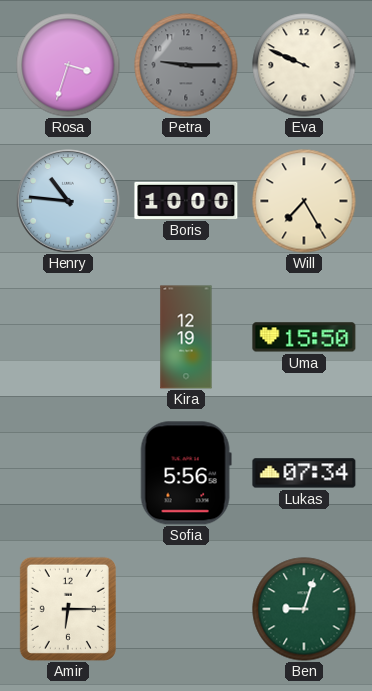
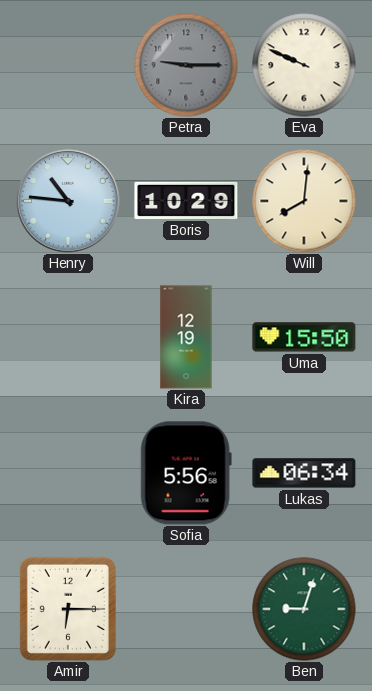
Rosa: 3:33 -> none
Boris: 10:00 -> 10:29
Will: 7:25 -> 8:01
Lukas: 07:34 -> 06:34
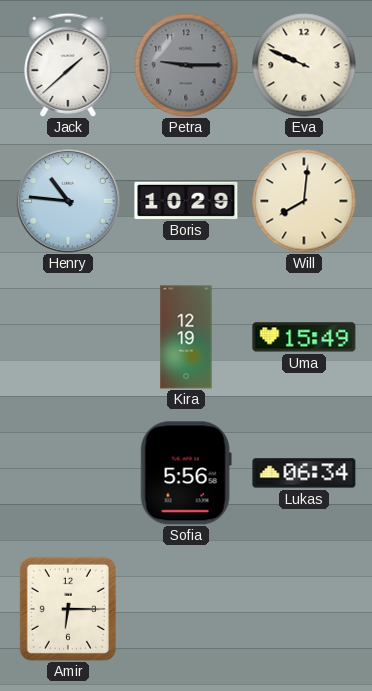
Jack: none -> 1:38
Uma: 15:50 -> 15:49
Ben: 9:03 -> none
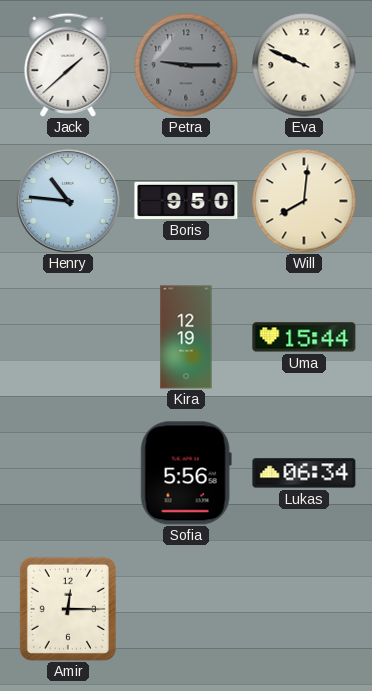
Boris: 10:29 -> 9:50
Uma: 15:49 -> 15:44
Amir: 6:15 -> 12:15
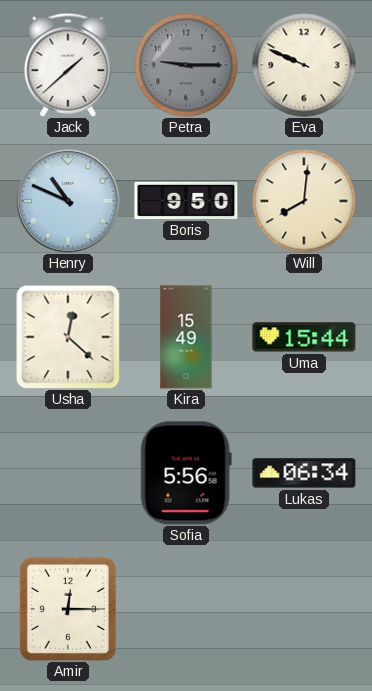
Henry: 10:46 -> 10:49
Usha: none -> 12:22
Kira: 12:19 -> 15:49
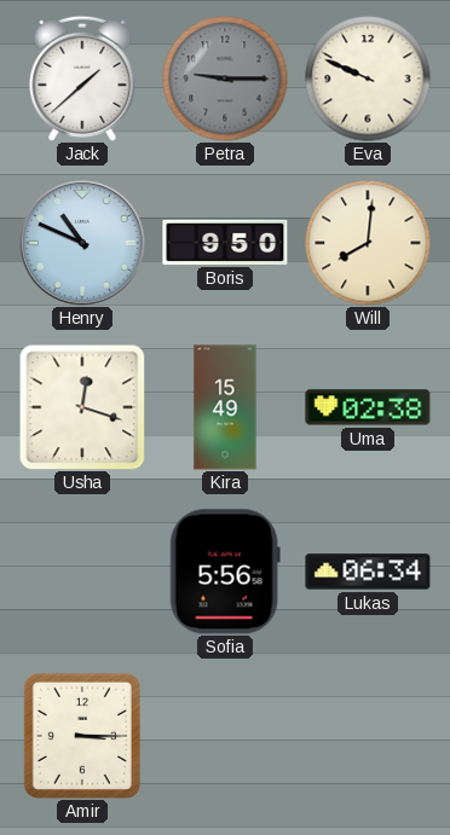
Usha: 12:22 -> 12:18
Uma: 15:44 -> 02:38
Amir: 12:15 -> 3:15
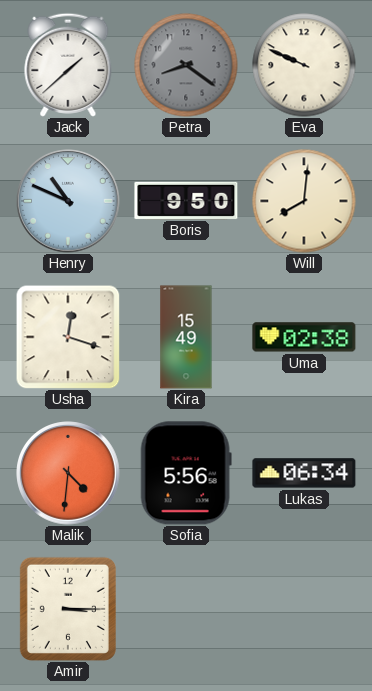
Petra: 9:15 -> 8:21
Malik: none -> 4:31
